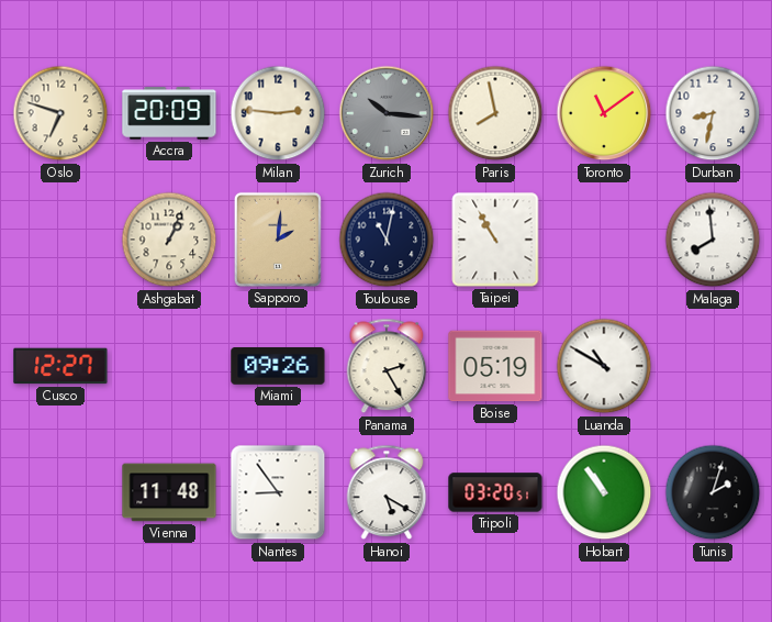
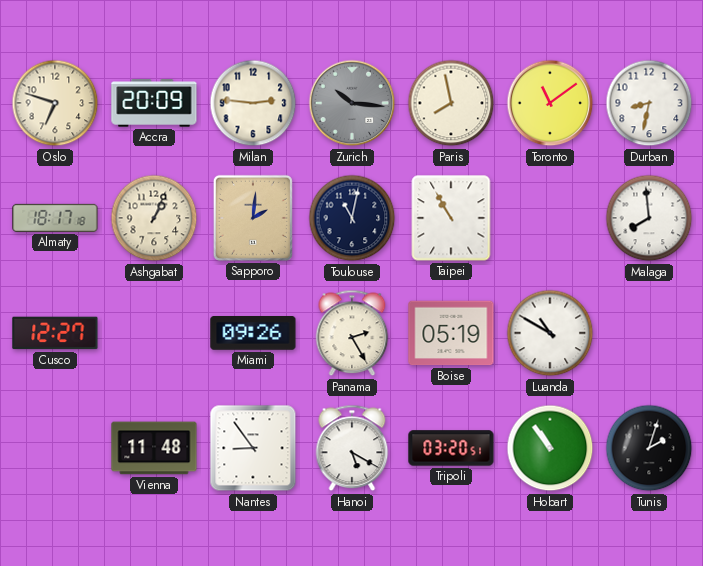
Almaty: none -> 18:17
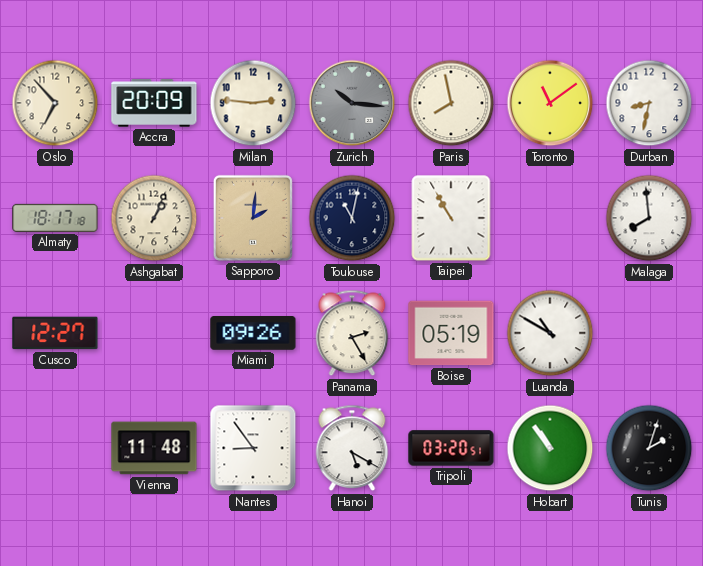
Oslo: 6:48 -> 6:53
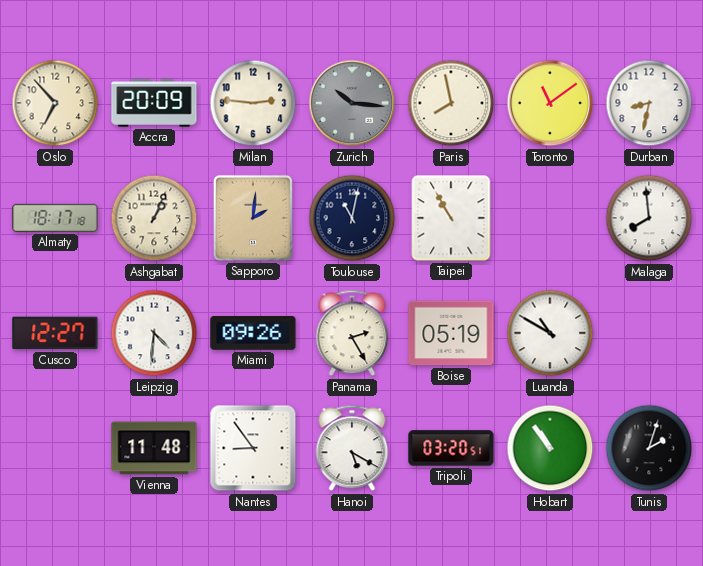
Leipzig: none -> 4:31
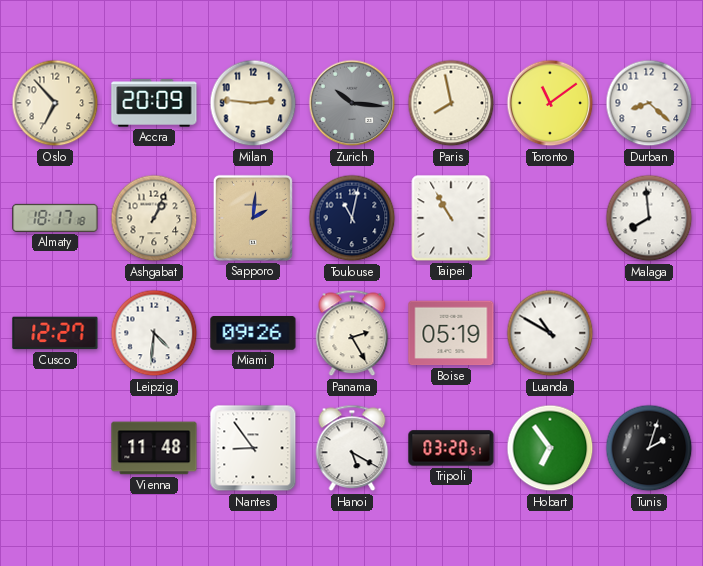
Durban: 8:32 -> 8:22
Hobart: 10:54 -> 6:54
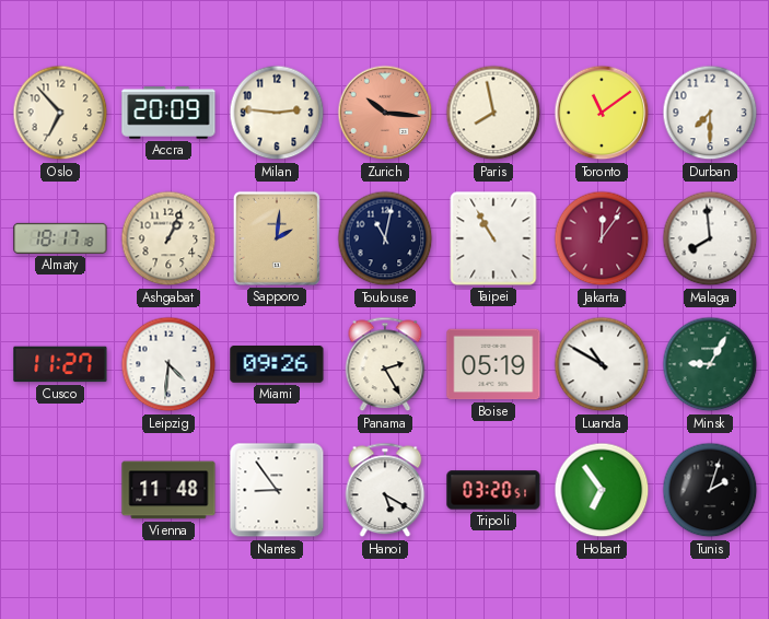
Zurich dial: grey -> salmon
Durban: 8:22 -> 7:30
Jakarta: none -> 12:06
Cusco: 12:27 -> 11:27
Minsk: none -> 9:05
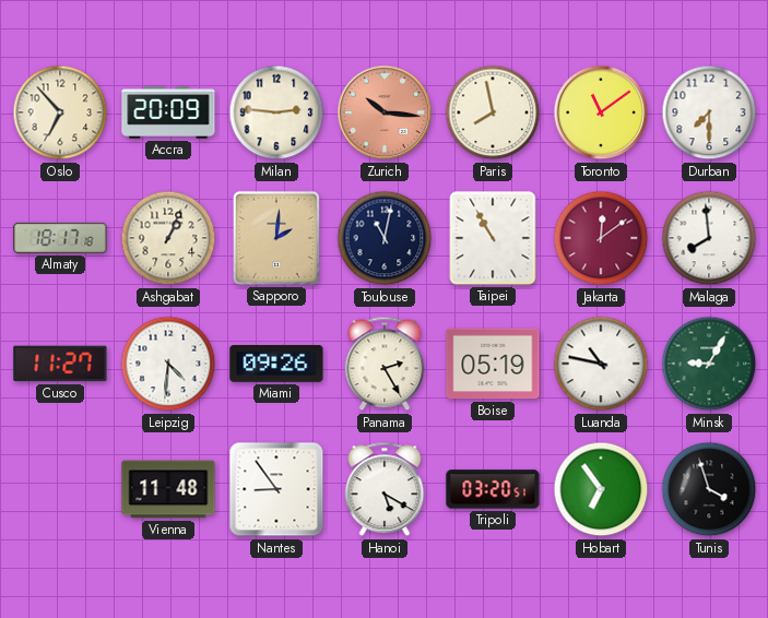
Jakarta: 12:06 -> 12:09
Luanda: 10:50 -> 10:47
Tunis: 2:03 -> 3:57
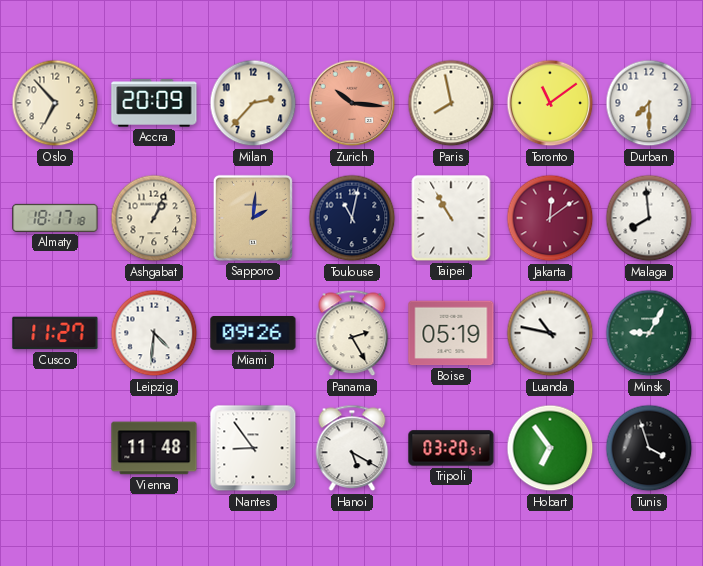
Milan: 2:46 -> 2:37
